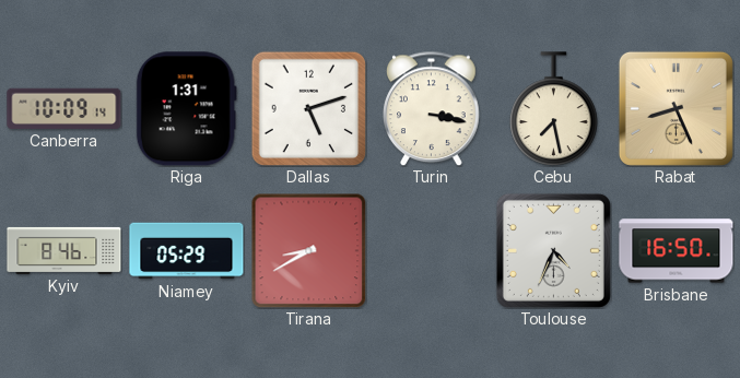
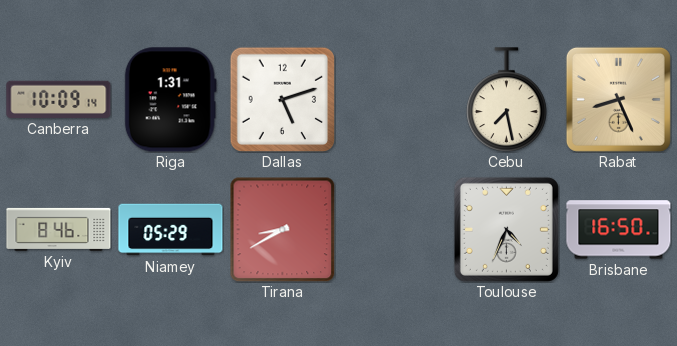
Turin: 3:17 -> none
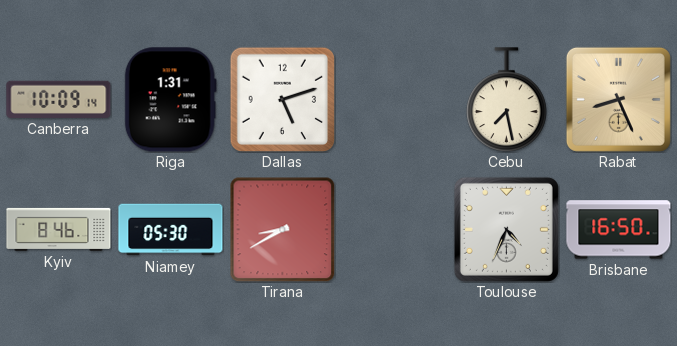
Niamey: 05:29 -> 05:30
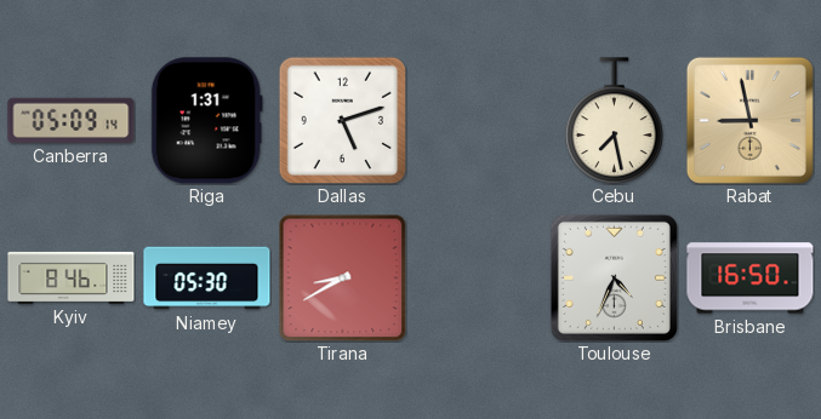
Canberra: 10:09 -> 05:09
Rabat: 8:26 -> 8:58
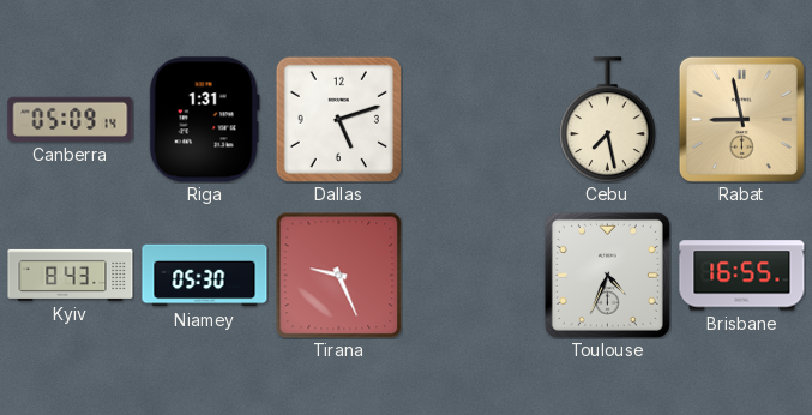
Kyiv: 8:46 -> 8:43
Tirana: 8:40 -> 9:26
Brisbane: 16:50 -> 16:55
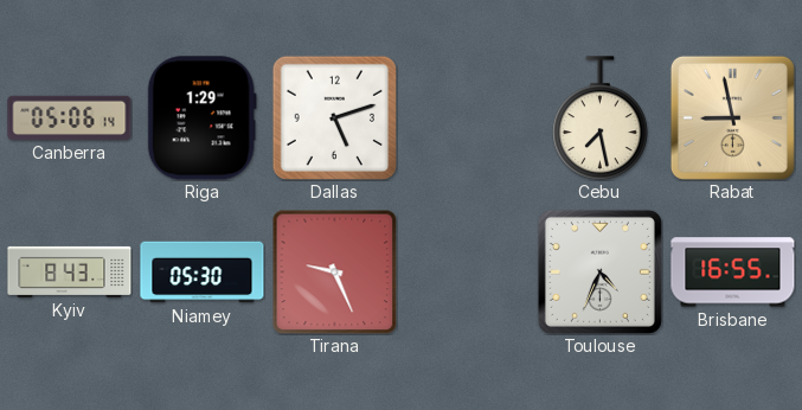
Canberra: 05:09 -> 05:06
Riga: 1:31 -> 1:29
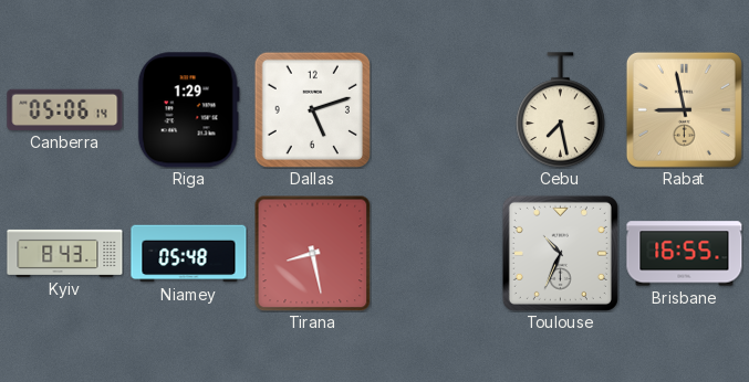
Niamey: 05:30 -> 05:48
Tirana: 9:26 -> 8:28
Toulouse: 4:34 -> 10:34
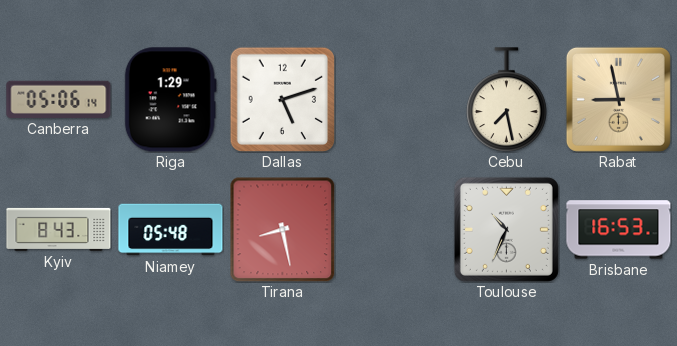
Brisbane: 16:55 -> 16:53
